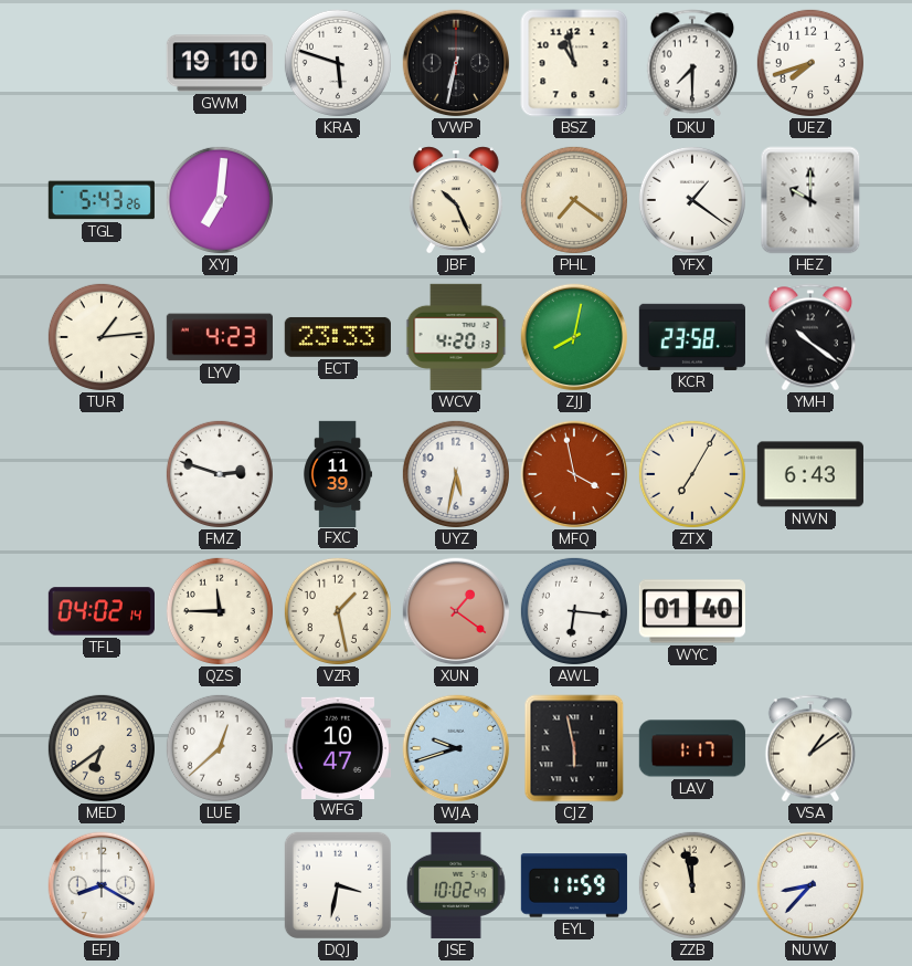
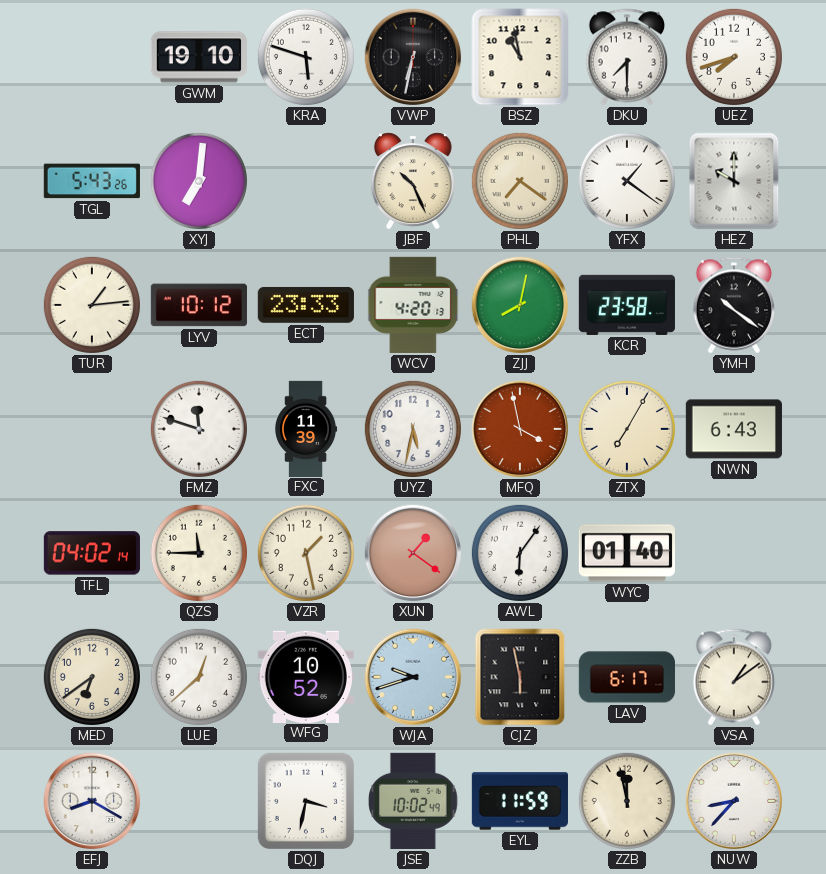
LYV: 4:23 -> 10:12
FMZ: 2:48 -> 11:48
AWL: 6:16 -> 6:06
WFG: 10:47 -> 10:52
LAV: 1:17 -> 6:17
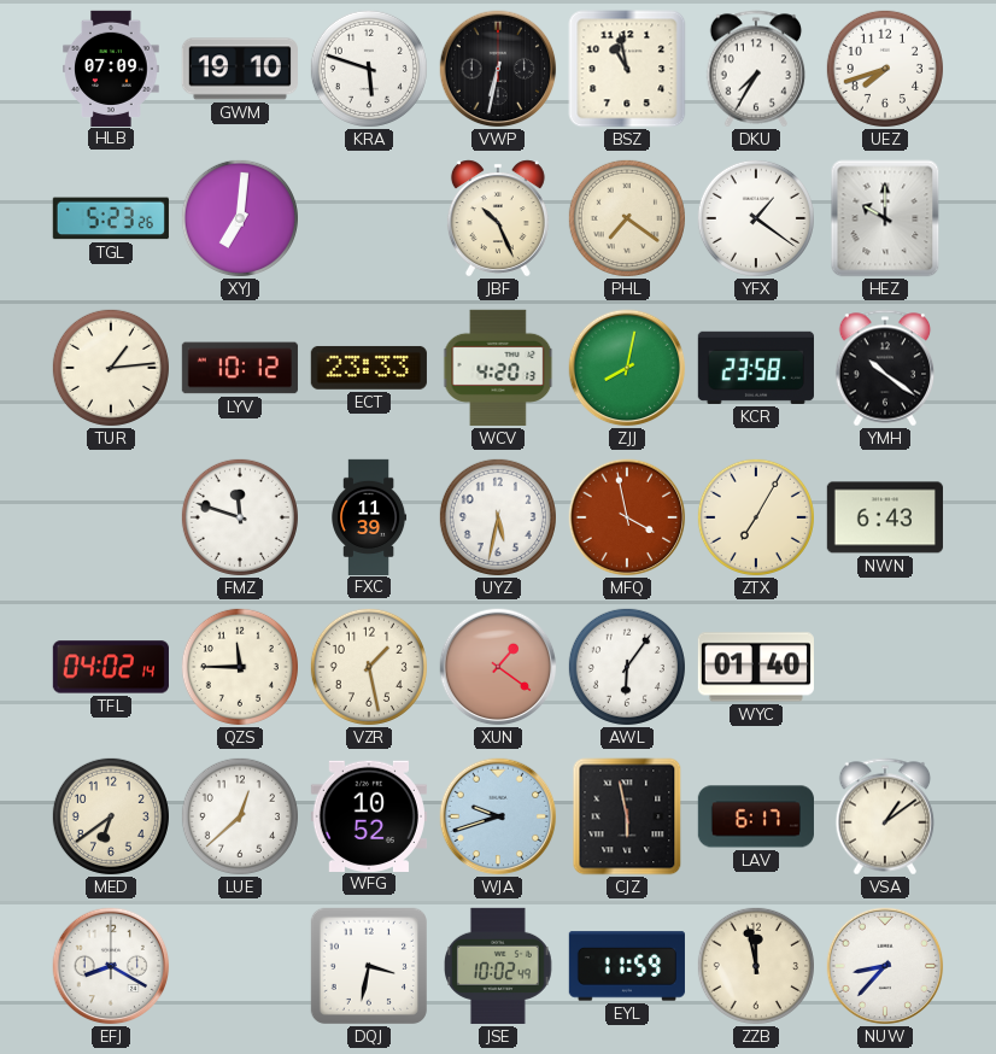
HLB: none -> 07:09
DKU: 7:30 -> 7:35
TGL: 5:43 -> 5:23
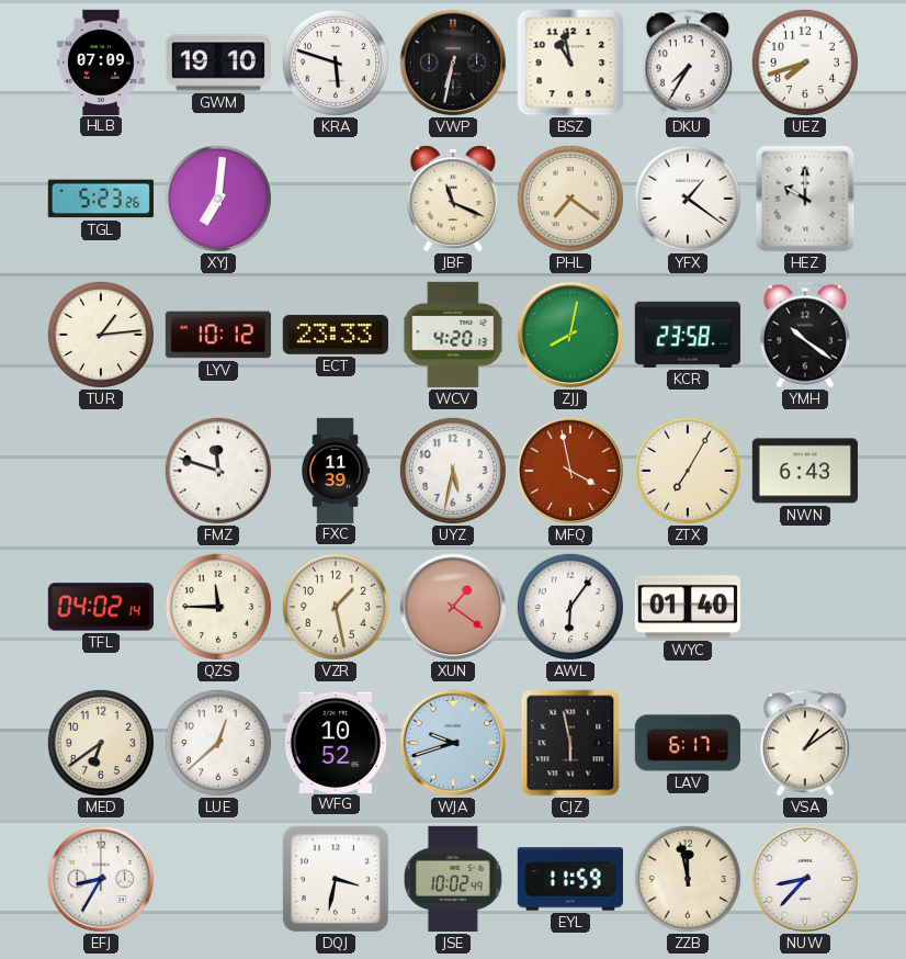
JBF: 10:26 -> 11:19
EFJ: 8:20 -> 8:35
